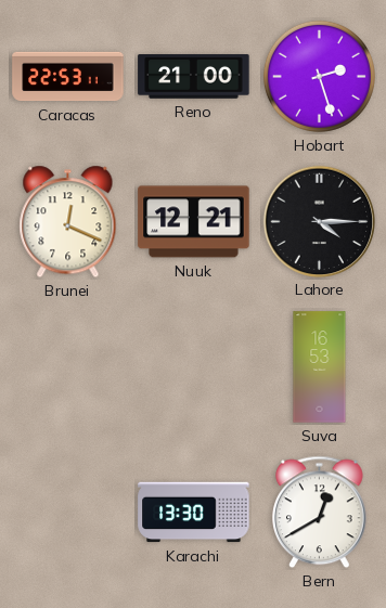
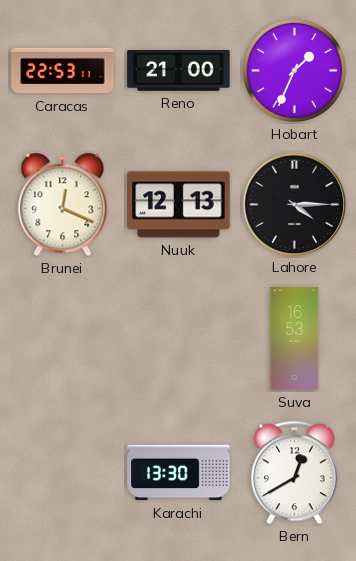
Hobart: 2:27 -> 1:34
Nuuk: 12:21 -> 12:13
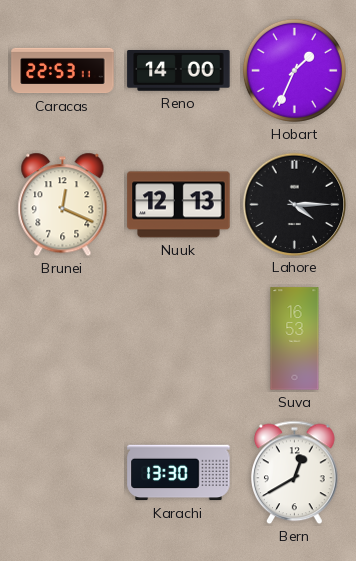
Reno: 21:00 -> 14:00
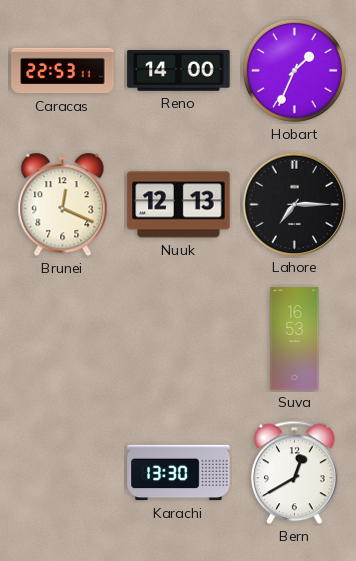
Lahore: 4:15 -> 7:15
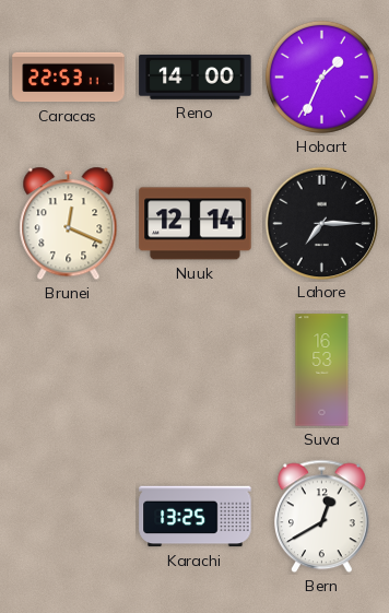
Nuuk: 12:13 -> 12:14
Karachi: 13:30 -> 13:25
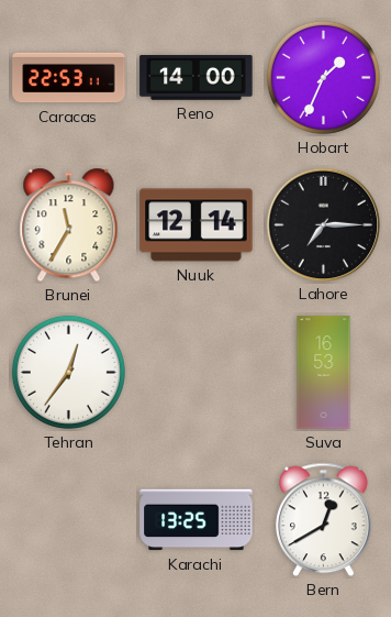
Brunei: 12:19 -> 11:35
Tehran: none -> 12:36
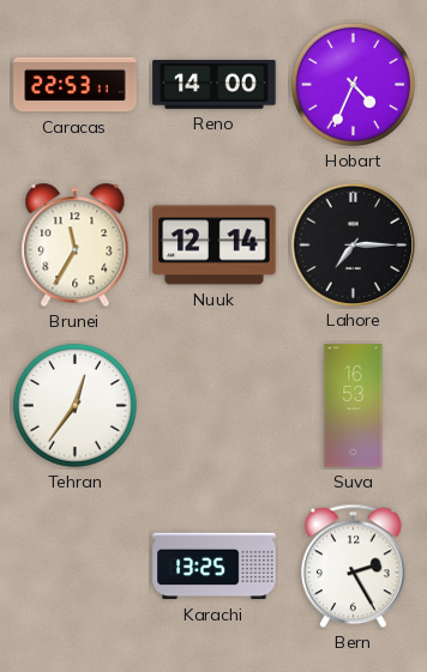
Hobart: 1:34 -> 4:34
Bern: 12:40 -> 2:25
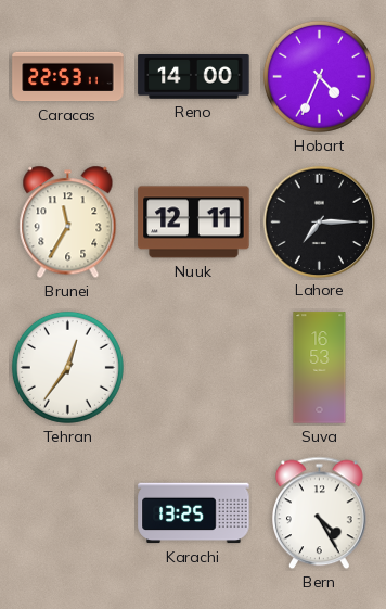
Nuuk: 12:14 -> 12:11
Bern: 2:25 -> 4:25
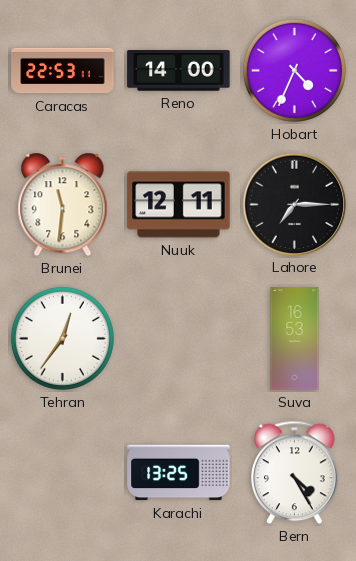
Brunei: 11:35 -> 11:31
